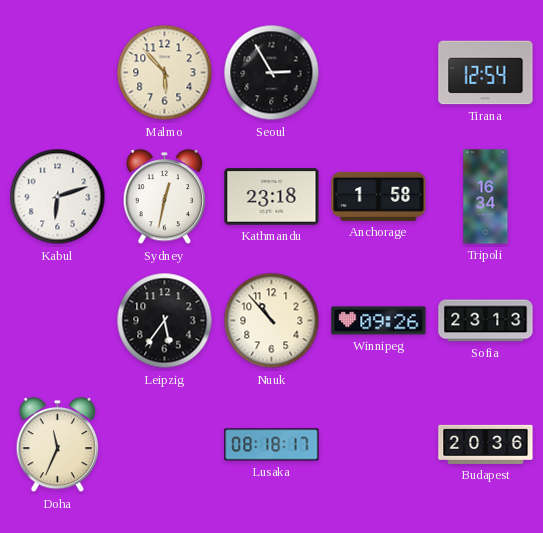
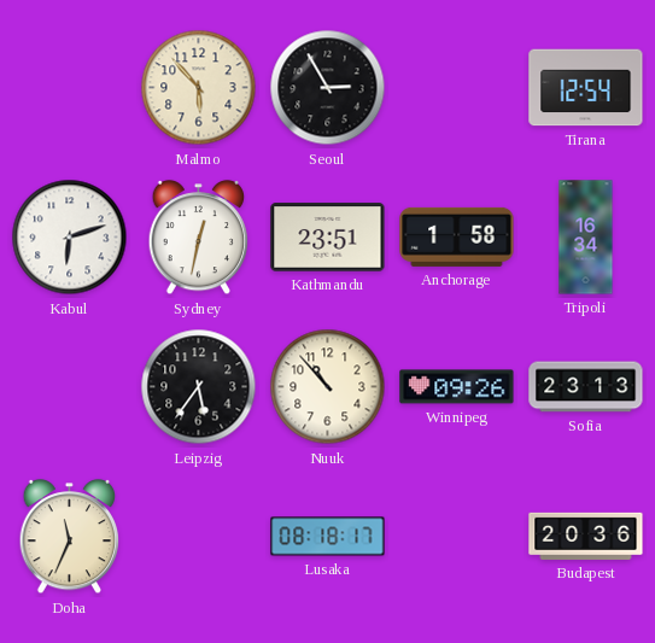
Kathmandu: 23:18 -> 23:51
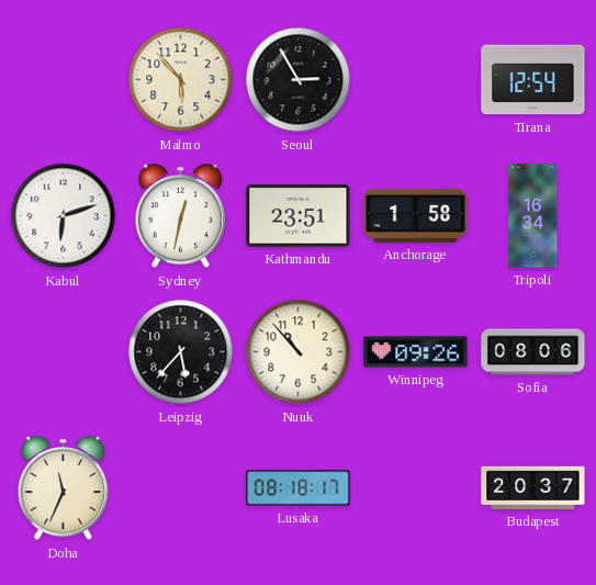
Leipzig: 5:36 -> 5:37
Sofia: 23:13 -> 08:06
Budapest: 20:36 -> 20:37
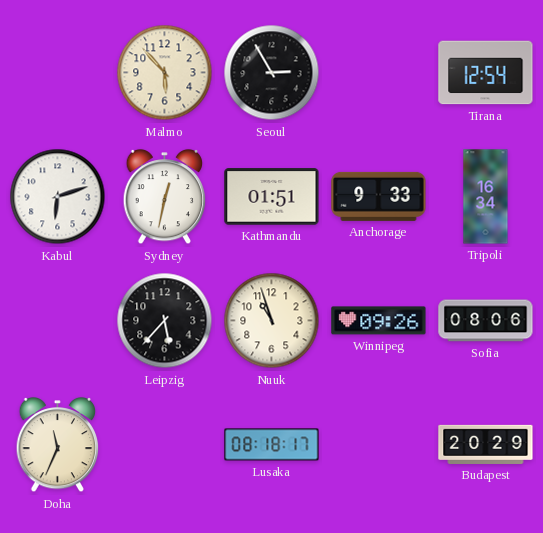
Kathmandu: 23:51 -> 01:51
Anchorage: 1:58 -> 9:33
Nuuk: 10:53 -> 10:57
Budapest: 20:37 -> 20:29
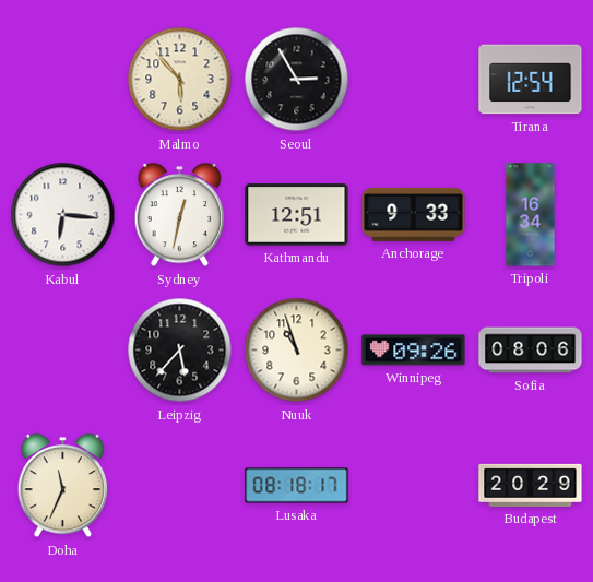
Kabul: 6:12 -> 6:16
Kathmandu: 01:51 -> 12:51
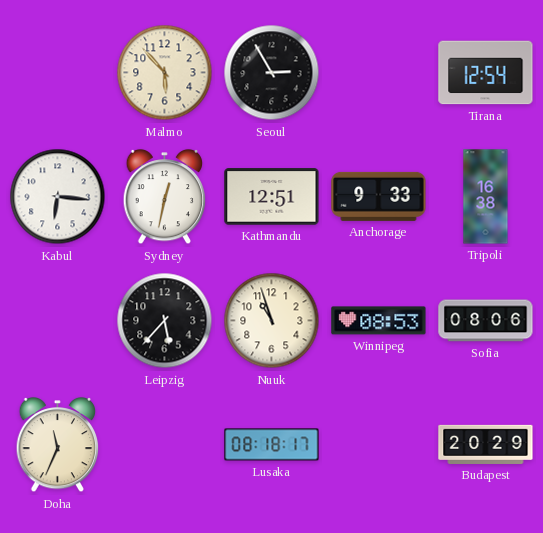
Tripoli: 16:34 -> 16:38
Winnipeg: 09:26 -> 08:53
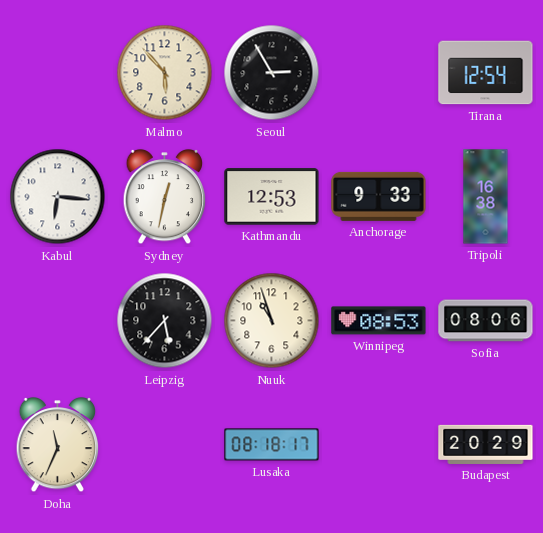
Kathmandu: 12:51 -> 12:53
